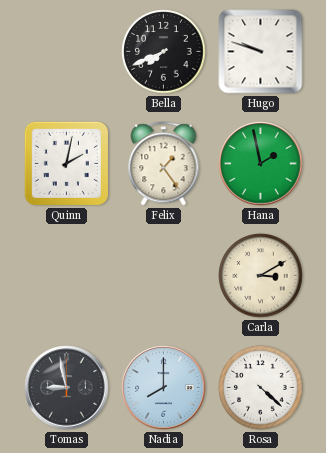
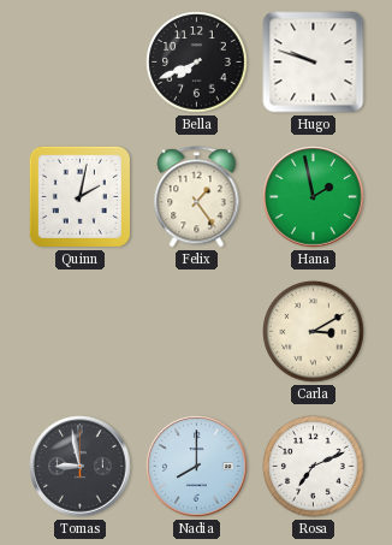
Rosa: 4:22 -> 7:11
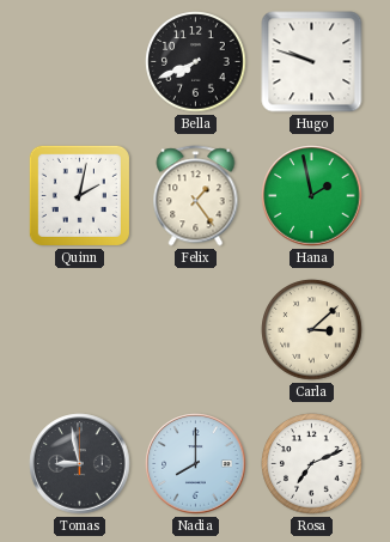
Carla: 3:10 -> 3:08
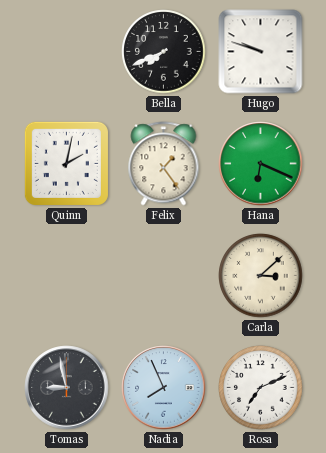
Hana: 1:58 -> 6:19
Nadia: 8:00 -> 7:56
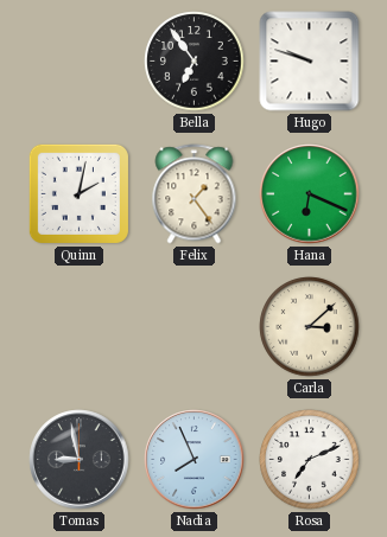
Bella: 7:41 -> 6:54
